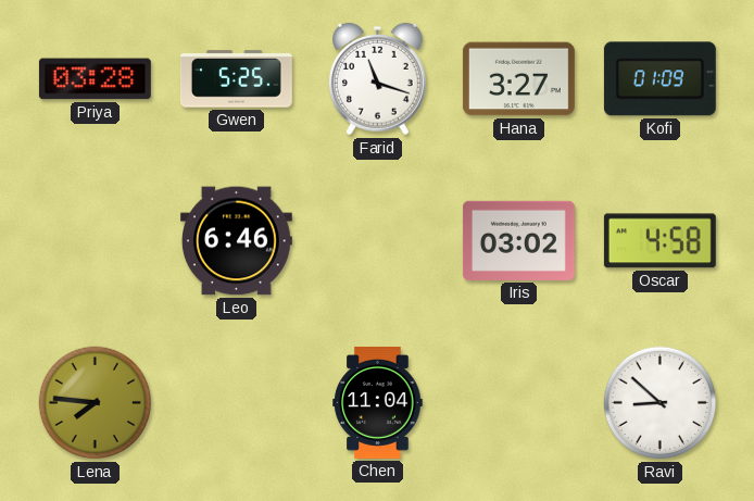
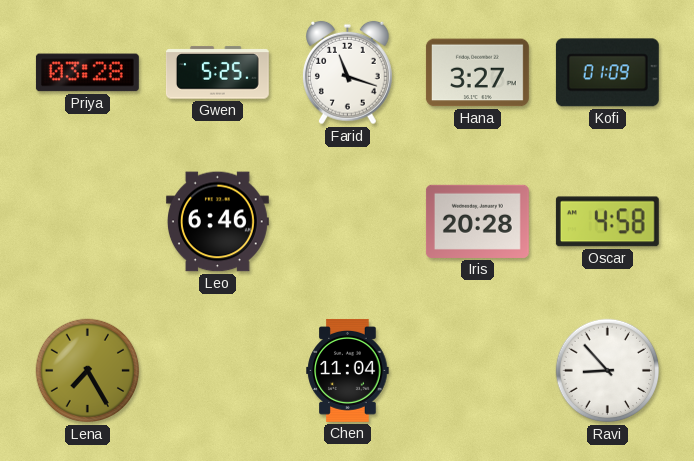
Iris: 03:02 -> 20:28
Lena: 7:46 -> 7:25
Ravi: 8:52 -> 8:53
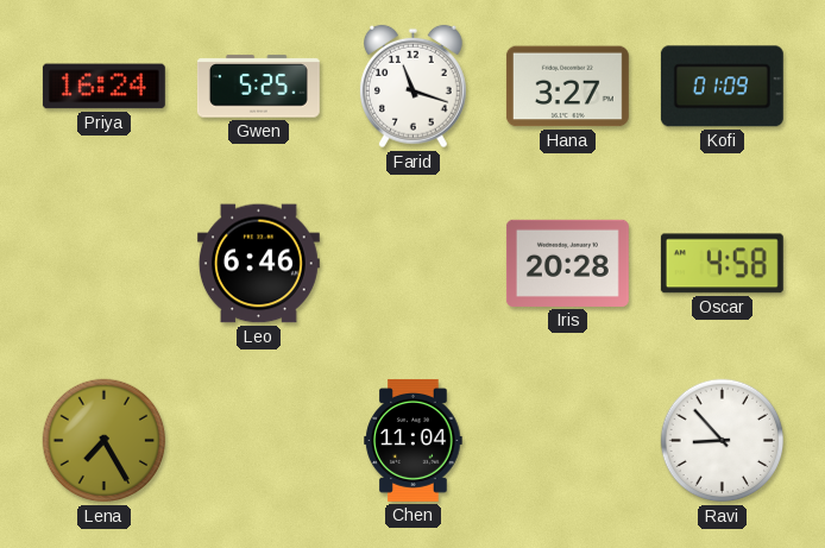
Priya: 03:28 -> 16:24
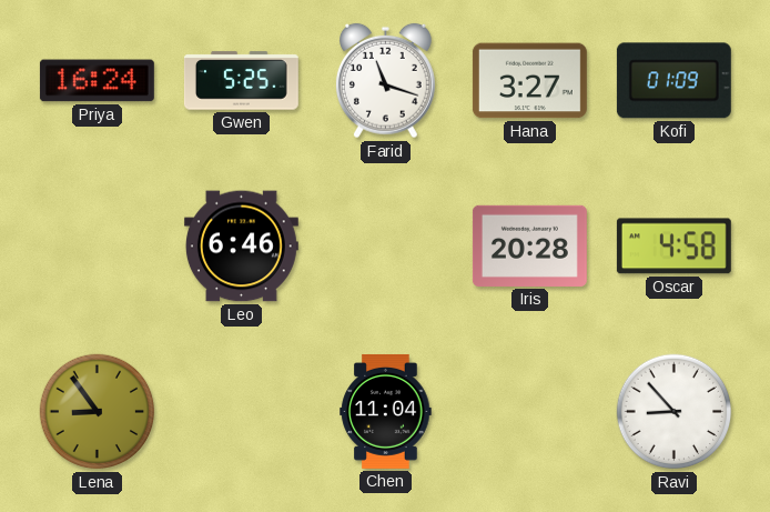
Lena: 7:25 -> 8:54
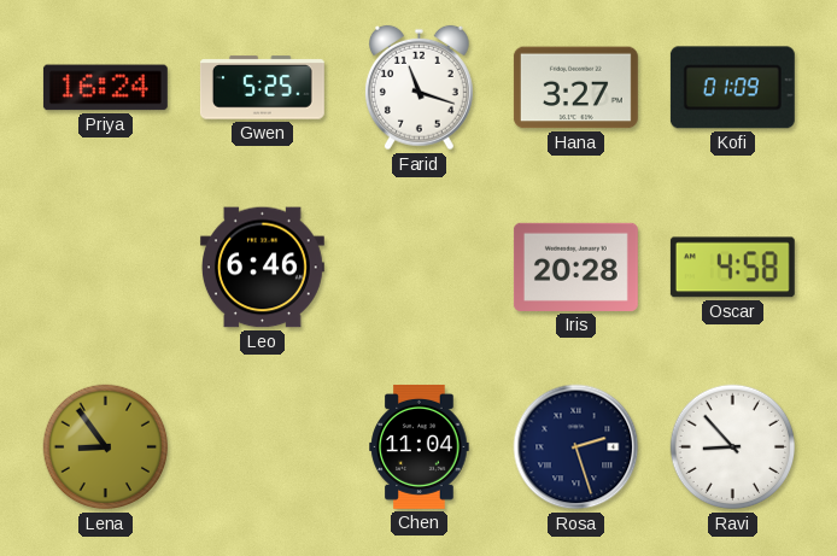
Rosa: none -> 2:27
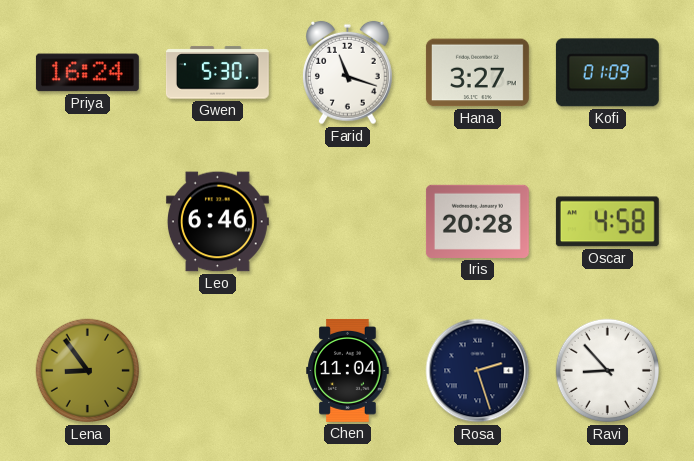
Gwen: 5:25 -> 5:30
